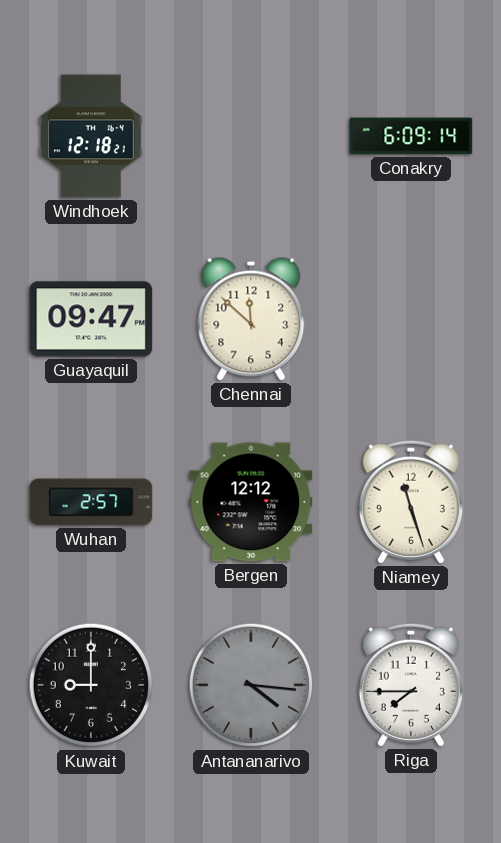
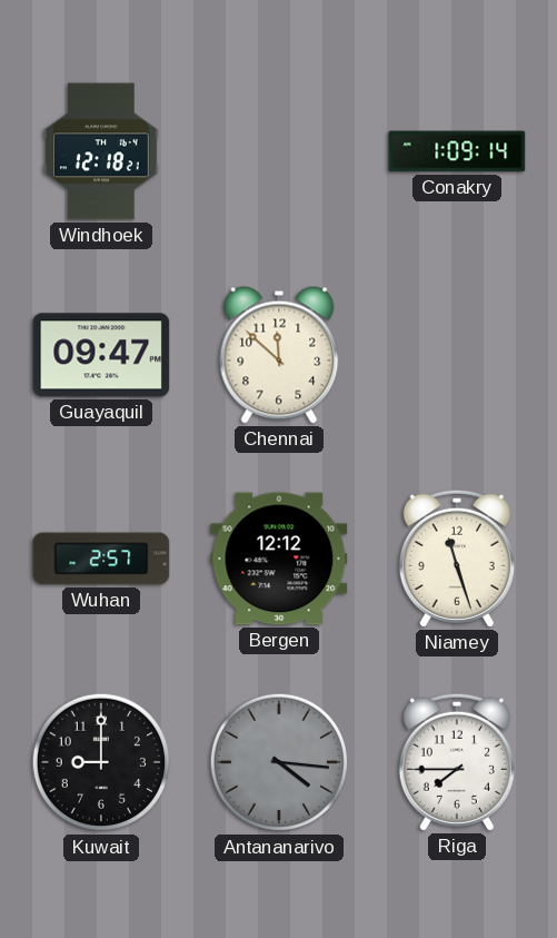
Conakry: 6:09 -> 1:09
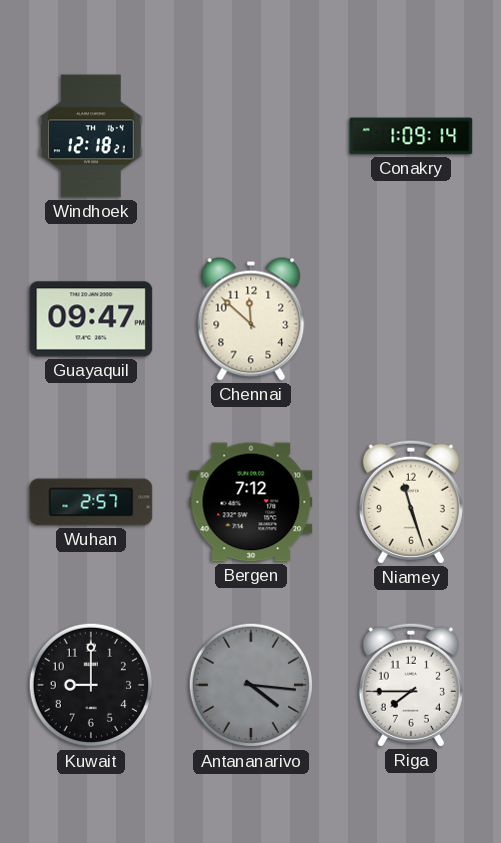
Bergen: 12:12 -> 7:12
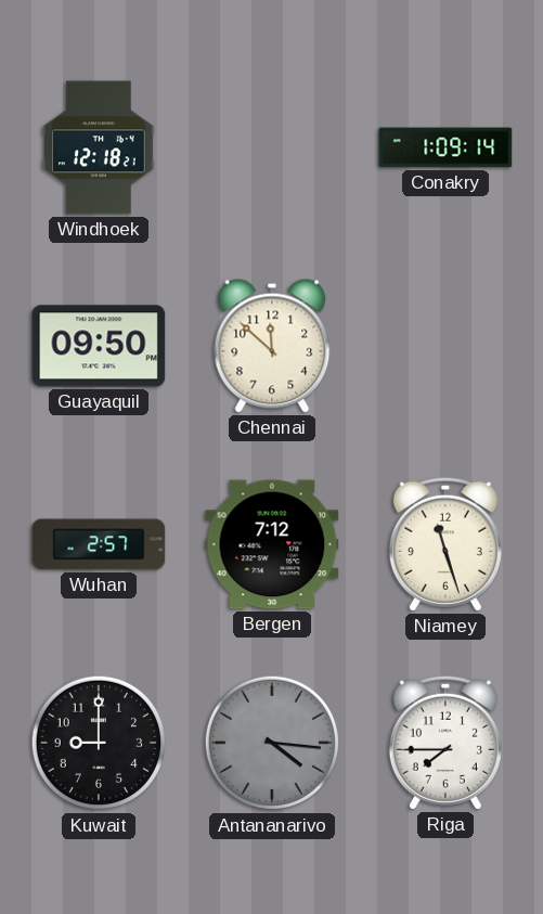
Guayaquil: 09:47 -> 09:50
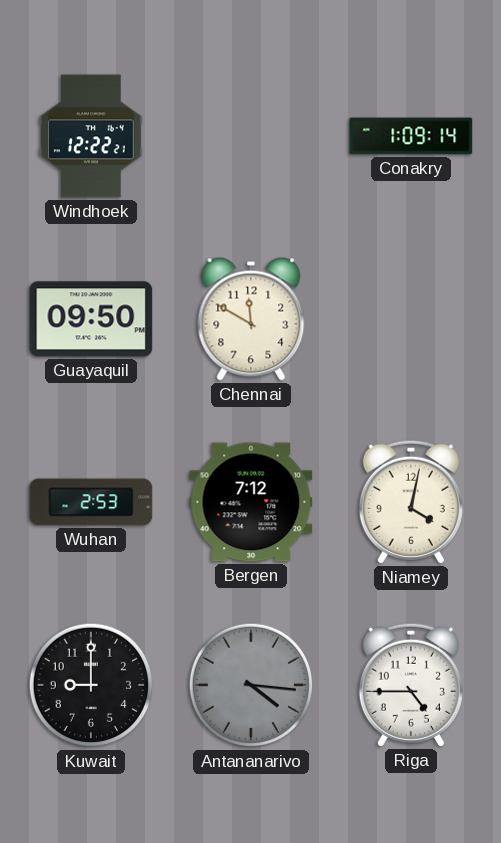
Windhoek: 12:18 -> 12:22
Chennai: 11:52 -> 11:50
Wuhan: 2:57 -> 2:53
Niamey: 11:27 -> 4:02
Riga: 7:45 -> 4:45
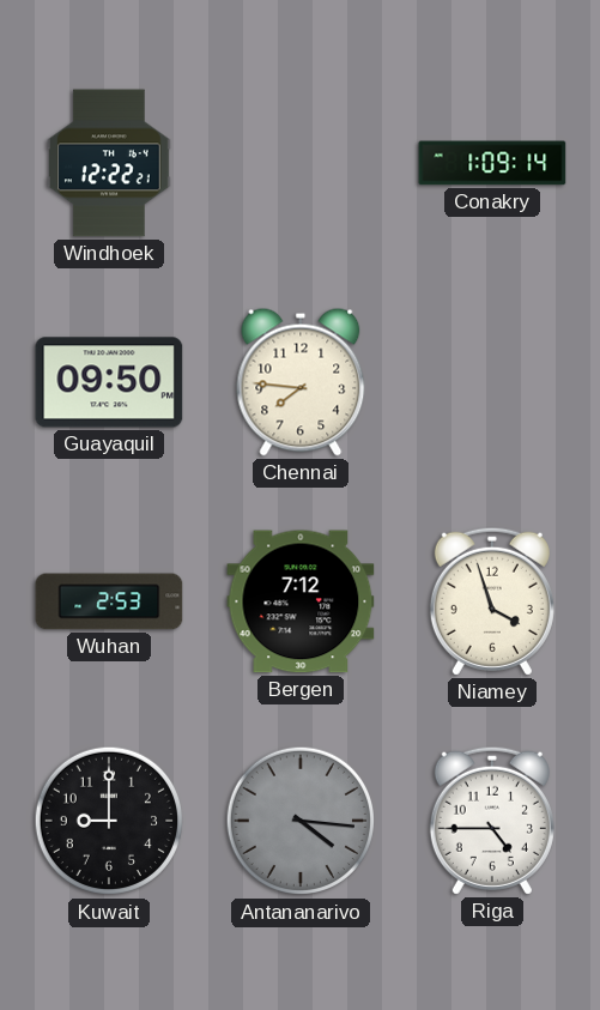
Chennai: 11:50 -> 7:46
Niamey: 4:02 -> 3:57
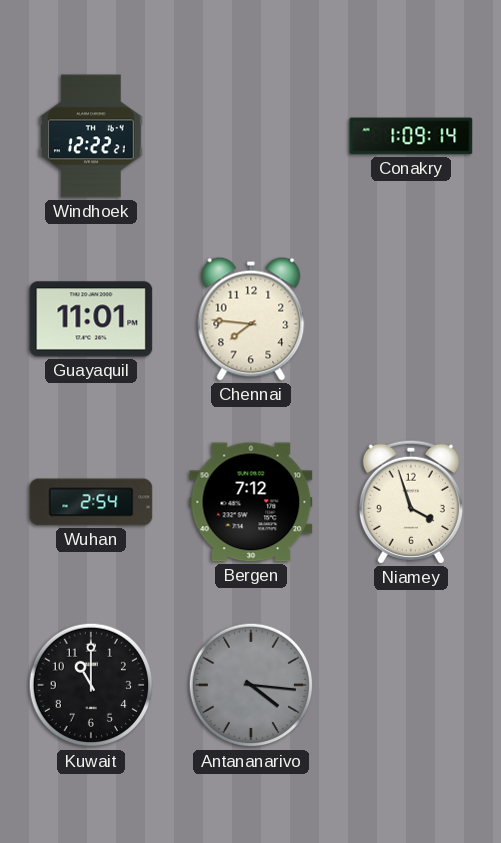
Guayaquil: 09:50 -> 11:01
Wuhan: 2:53 -> 2:54
Kuwait: 9:00 -> 11:00
Riga: 4:45 -> none
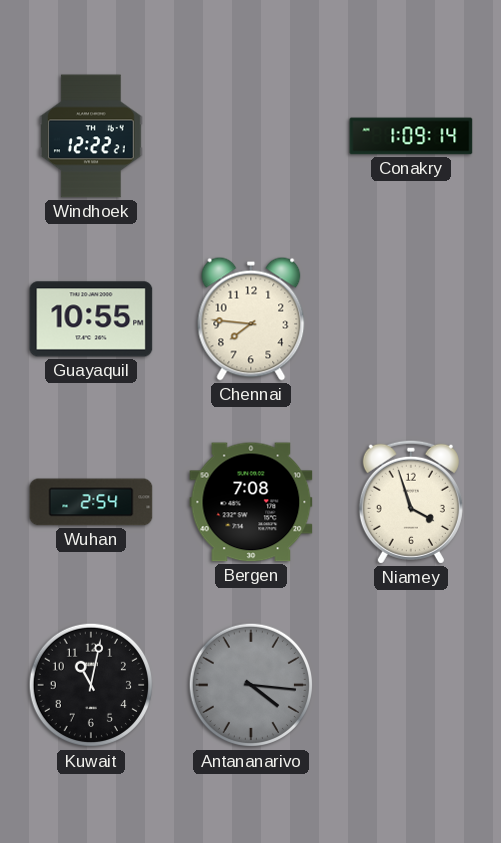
Guayaquil: 11:01 -> 10:55
Bergen: 7:12 -> 7:08
Kuwait: 11:00 -> 11:02
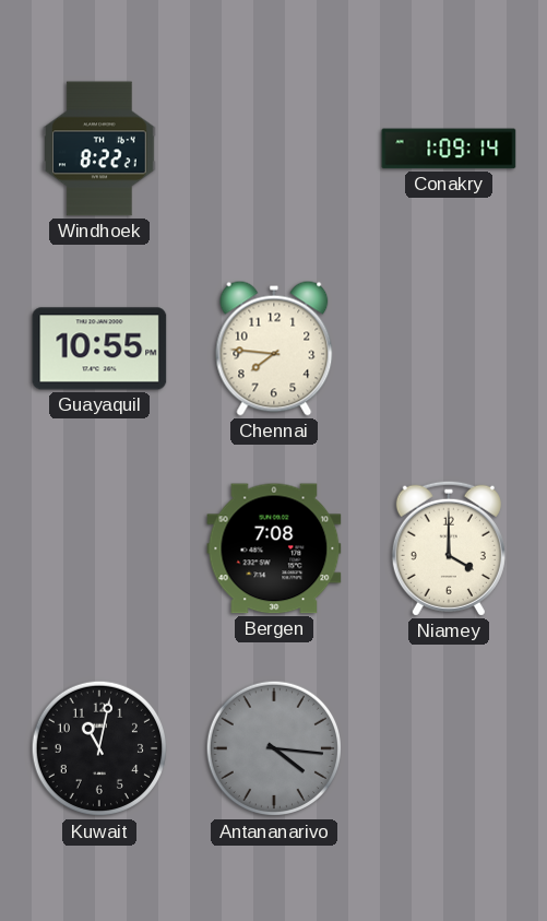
Windhoek: 12:22 -> 8:22
Wuhan: 2:54 -> none
Niamey: 3:57 -> 4:00
